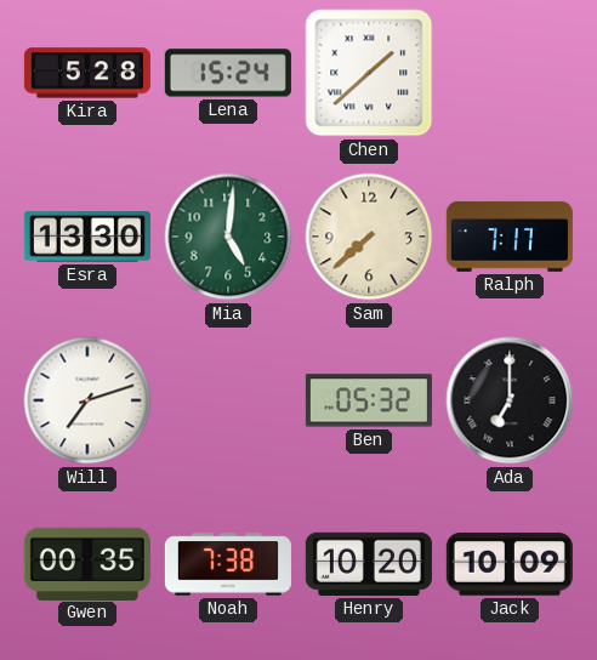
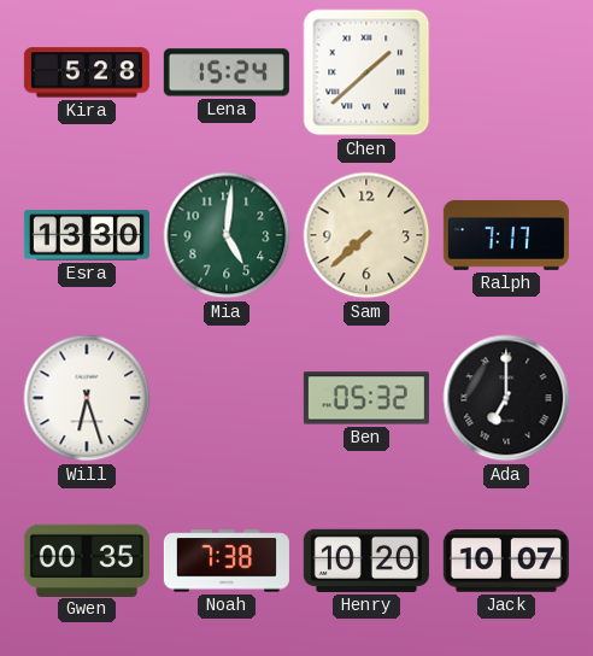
Will: 7:12 -> 6:27
Jack: 10:09 -> 10:07
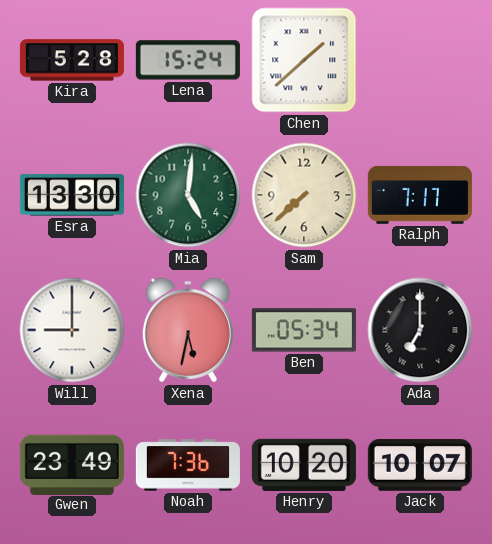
Will: 6:27 -> 9:00
Xena: none -> 5:32
Ben: 05:32 -> 05:34
Gwen: 00:35 -> 23:49
Noah: 7:38 -> 7:36
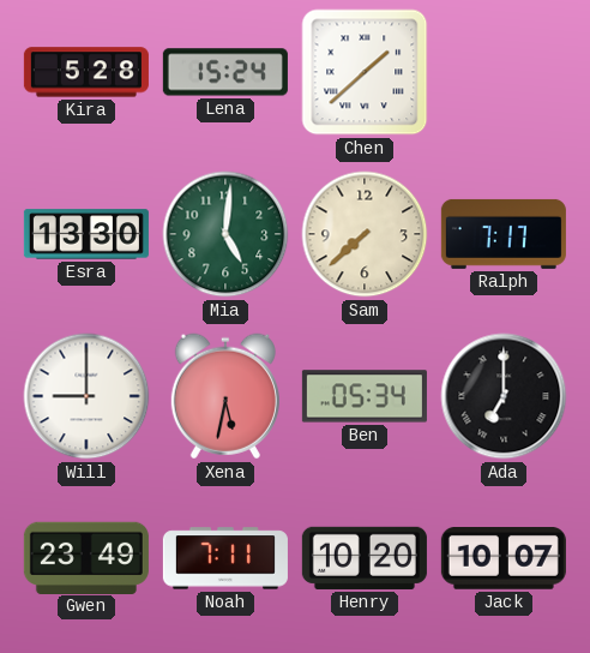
Noah: 7:36 -> 7:11
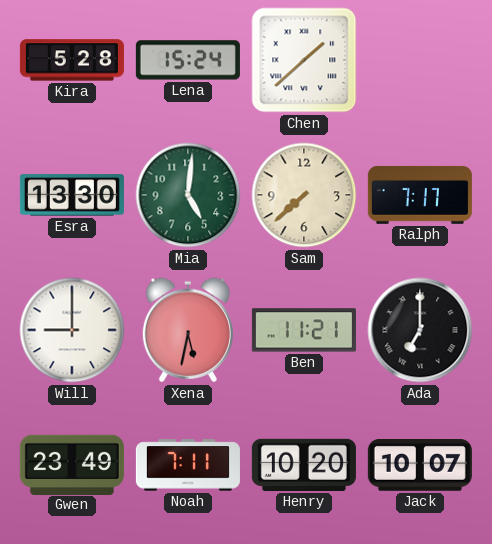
Ben: 05:34 -> 11:21
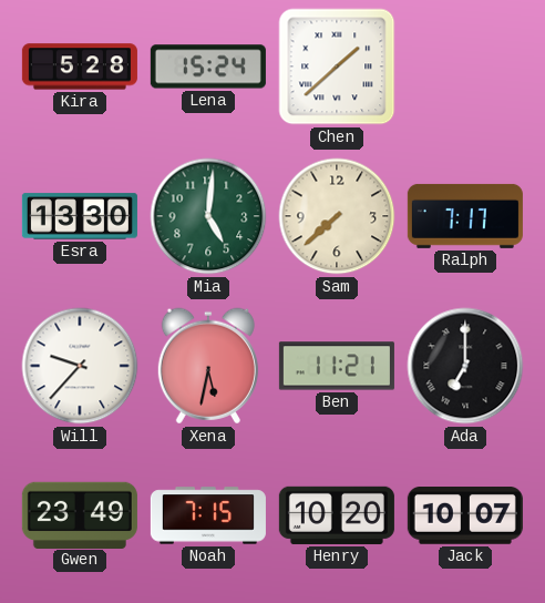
Will: 9:00 -> 9:37
Noah: 7:11 -> 7:15
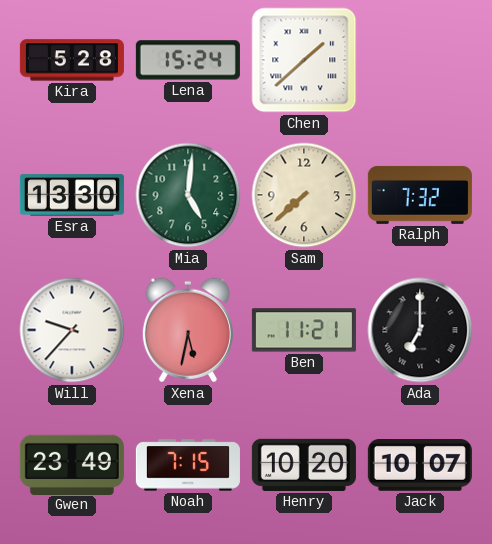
Ralph: 7:17 -> 7:32
